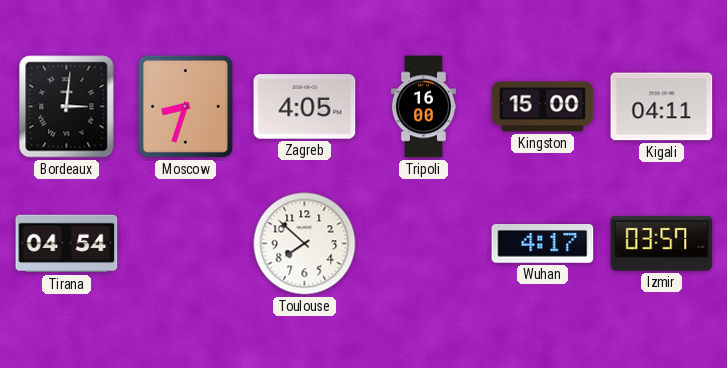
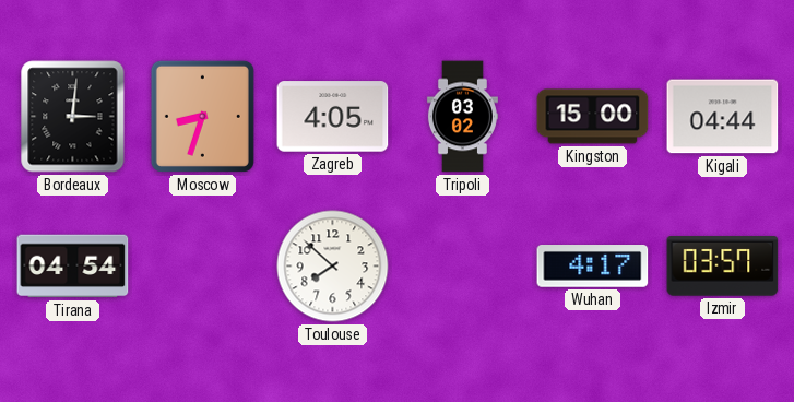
Tripoli: 16:00 -> 03:02
Kigali: 04:11 -> 04:44
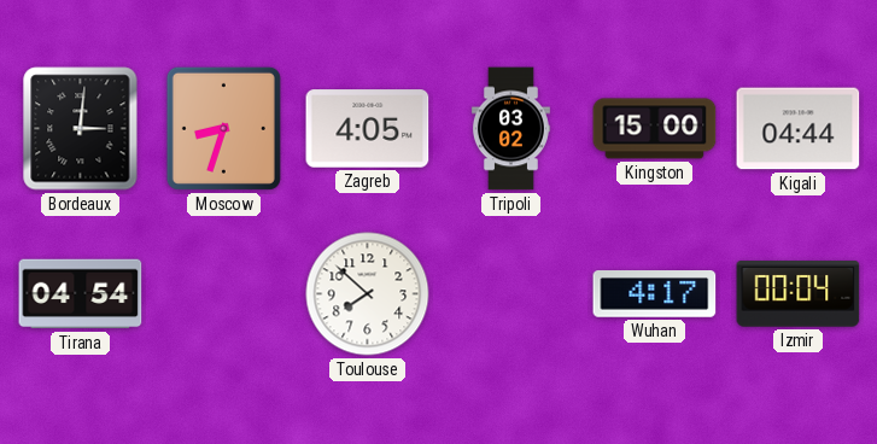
Izmir: 03:57 -> 00:04
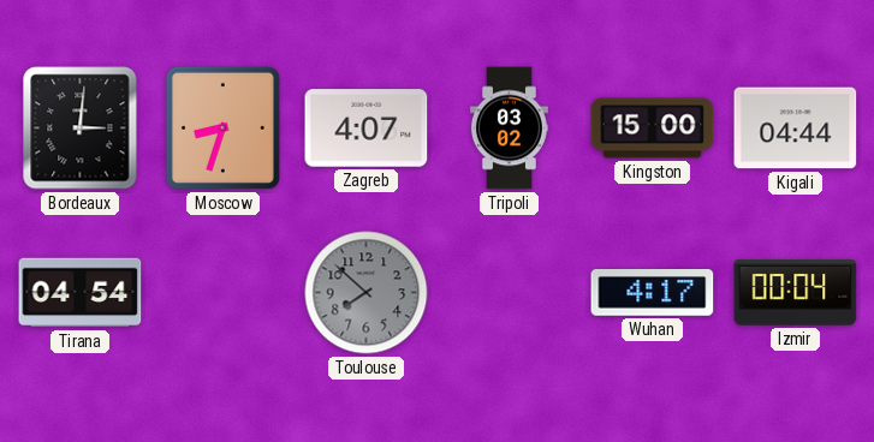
Zagreb: 4:05 -> 4:07
Toulouse dial: white -> grey
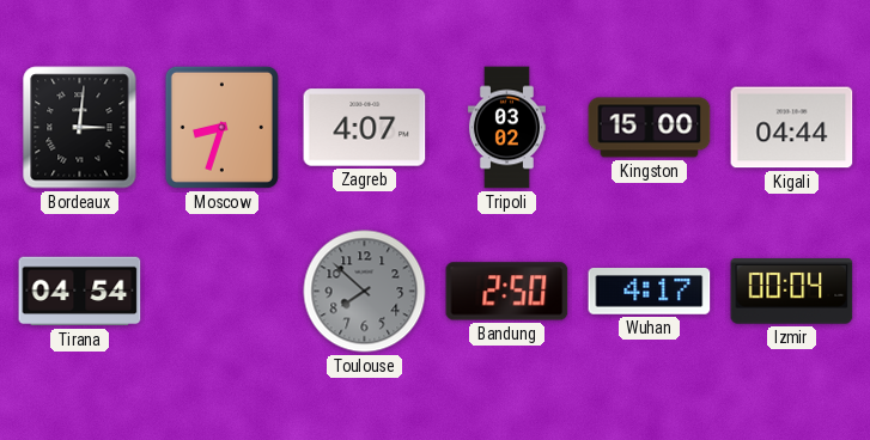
Bandung: none -> 2:50
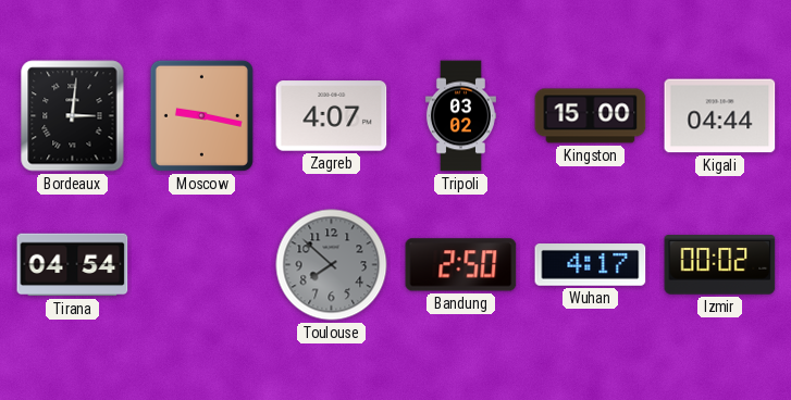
Moscow: 8:33 -> 9:17
Izmir: 00:04 -> 00:02
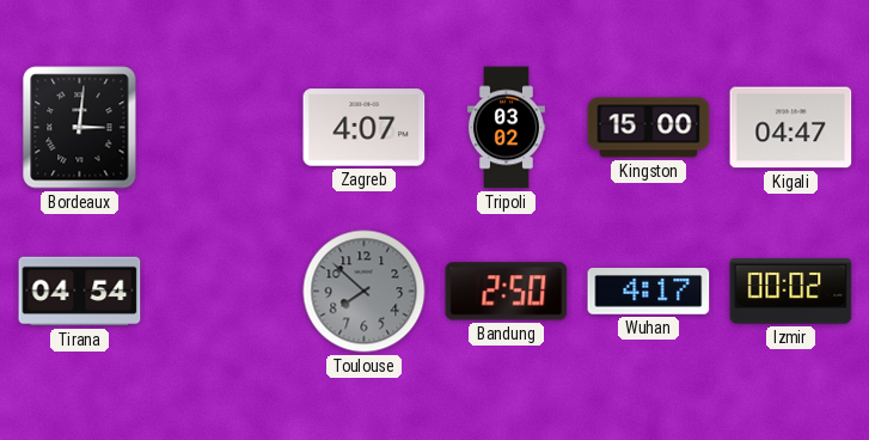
Moscow: 9:17 -> none
Kigali: 04:44 -> 04:47
